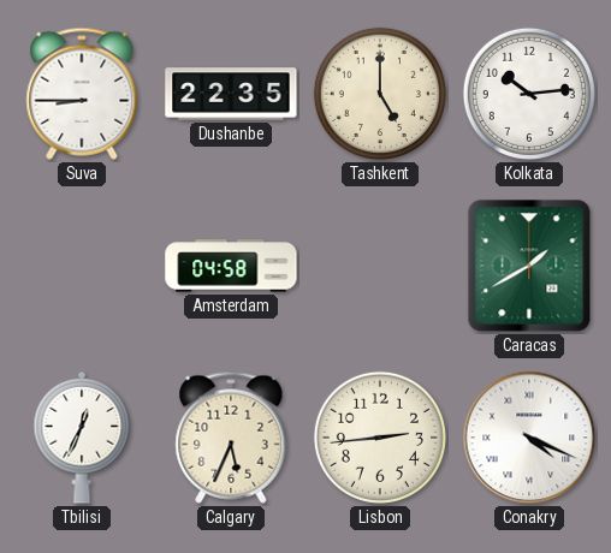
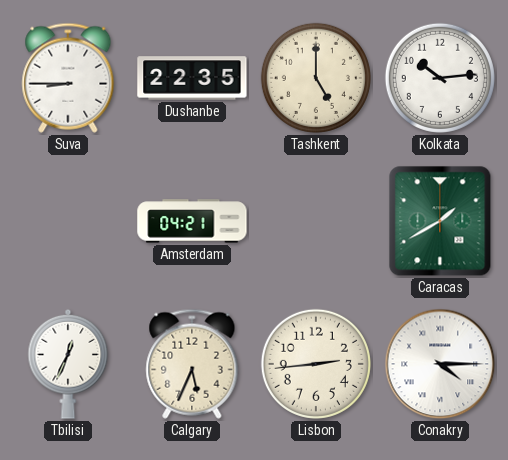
Amsterdam: 04:58 -> 04:21
Conakry: 4:19 -> 4:15
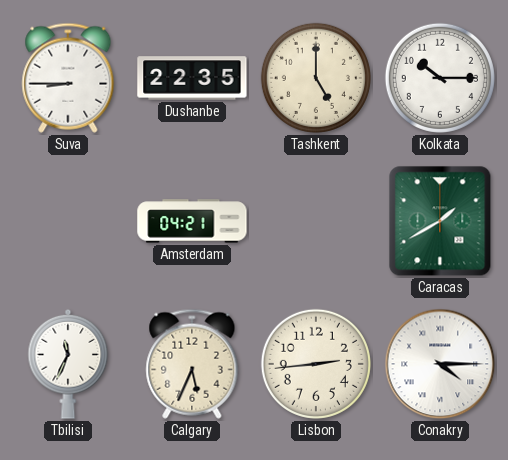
Kolkata: 10:14 -> 10:15
Tbilisi: 12:34 -> 11:34
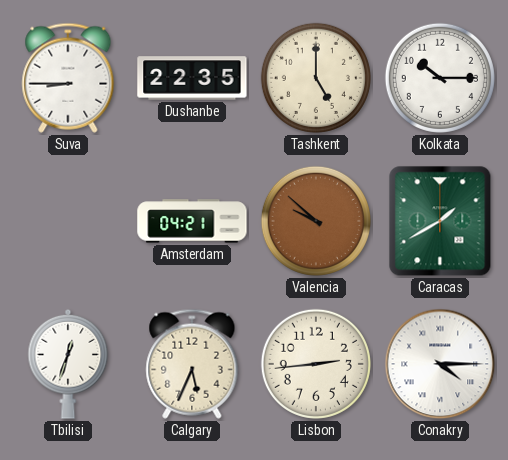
Valencia: none -> 9:52
Tbilisi: 11:34 -> 12:33
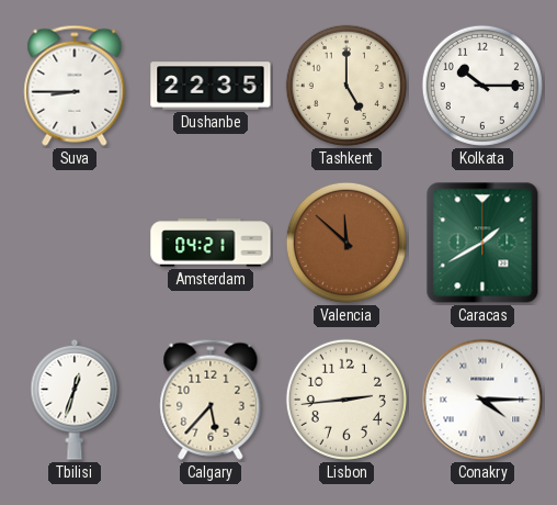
Valencia: 9:52 -> 11:52
Calgary: 5:34 -> 5:37
